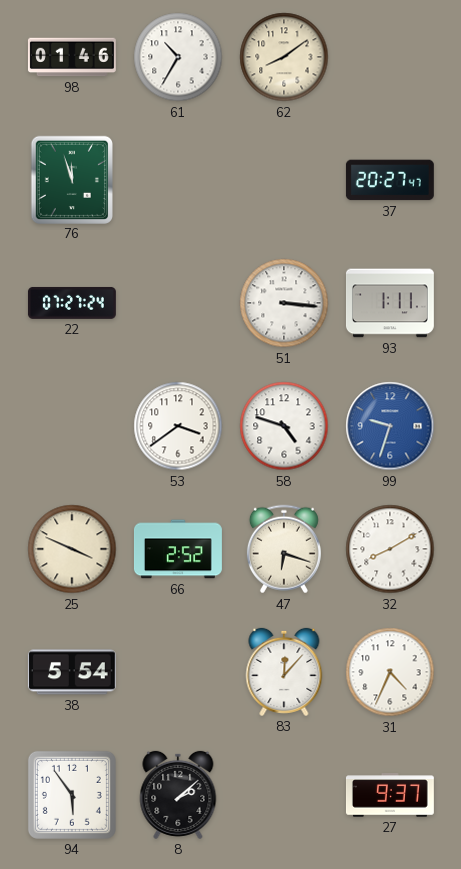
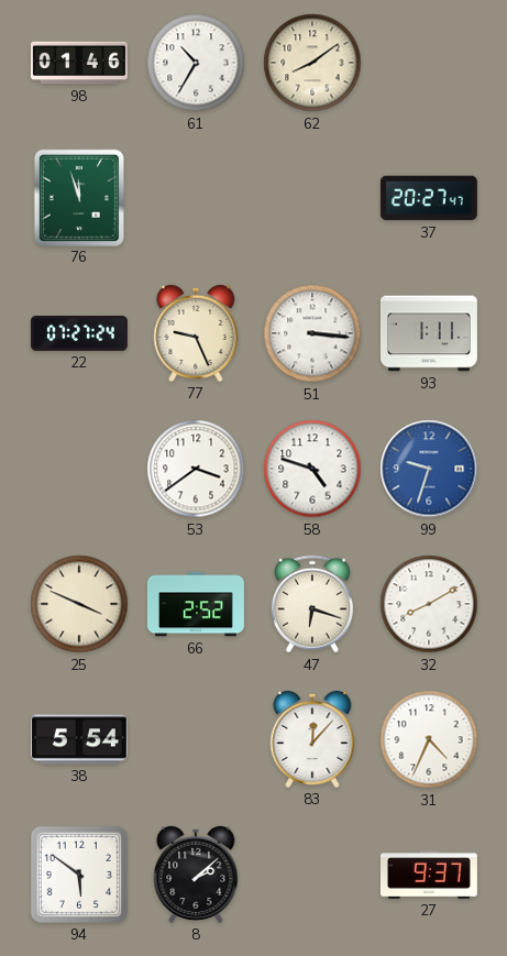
77: none -> 9:26
94: 5:54 -> 5:51
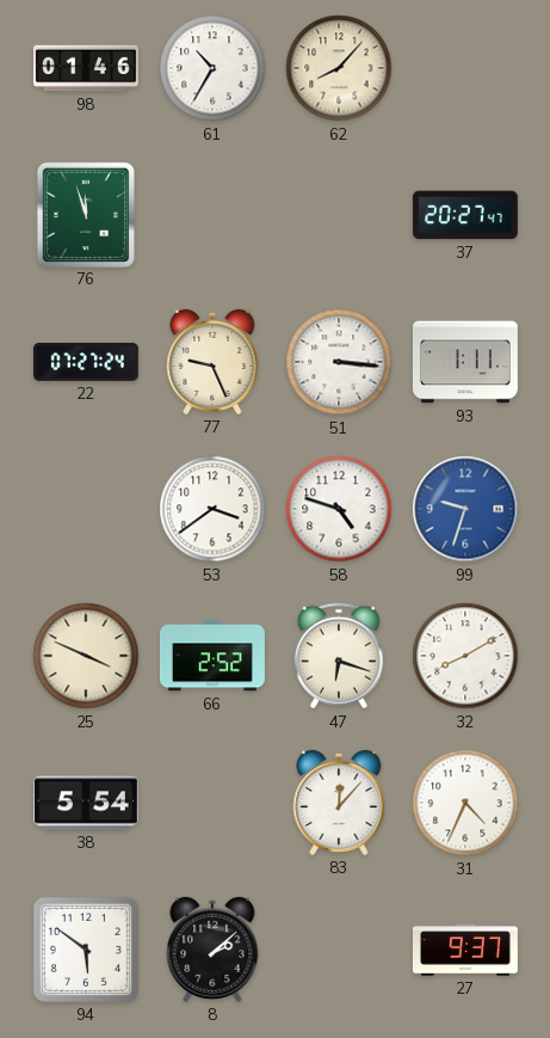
62: 8:09 -> 8:07
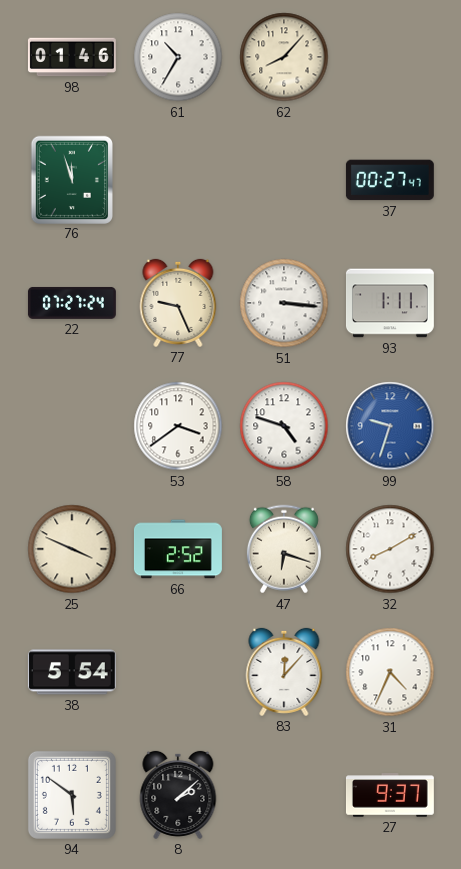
37: 20:27 -> 00:27
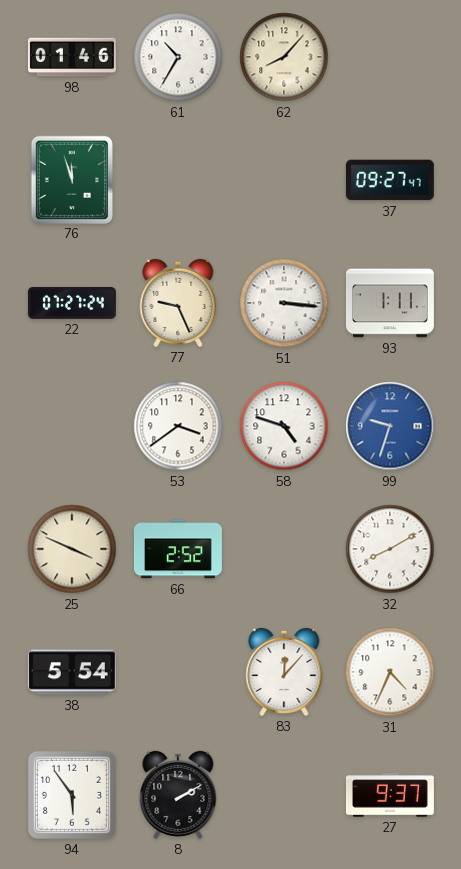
37: 00:27 -> 09:27
47: 6:18 -> none
94: 5:51 -> 5:54
8: 2:08 -> 2:10
